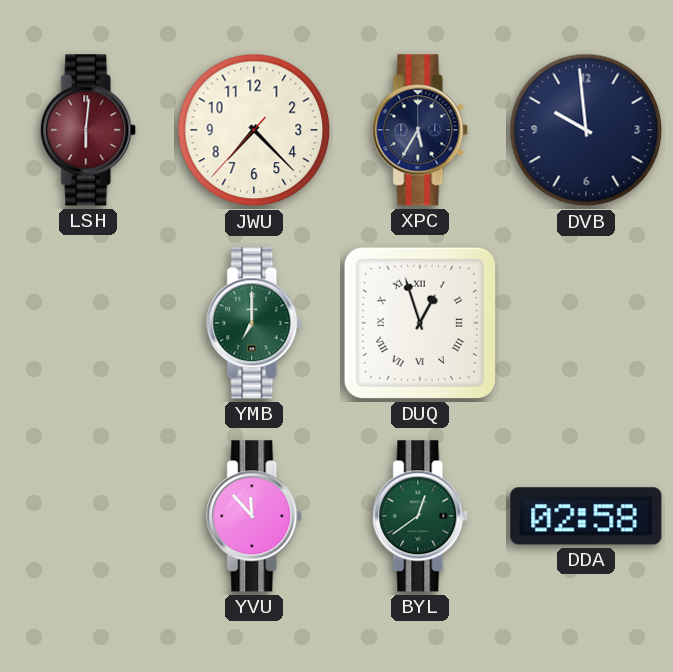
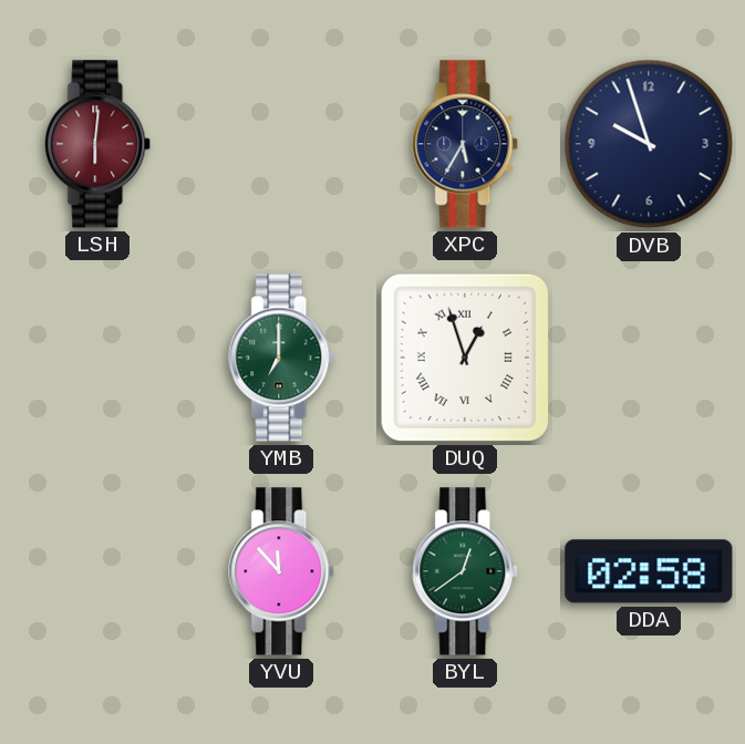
JWU: 7:22 -> none
DVB: 9:59 -> 9:57
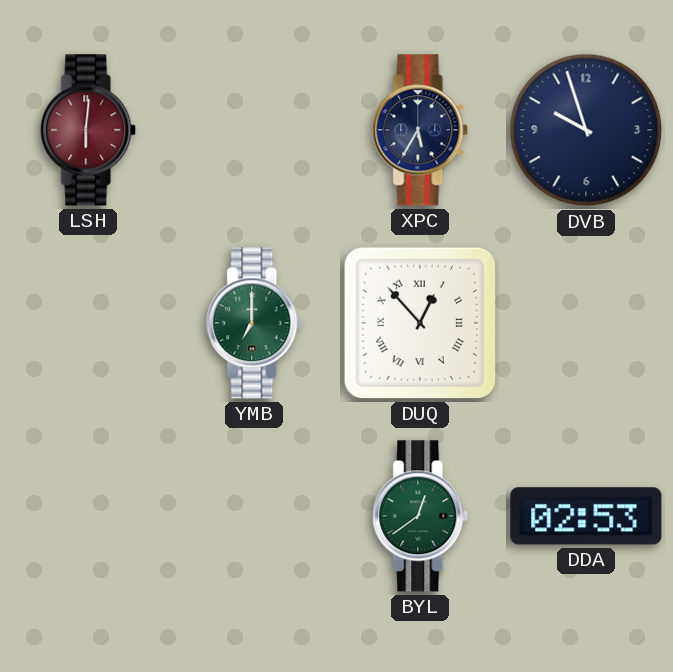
DUQ: 12:57 -> 12:53
YVU: 11:53 -> none
DDA: 02:58 -> 02:53
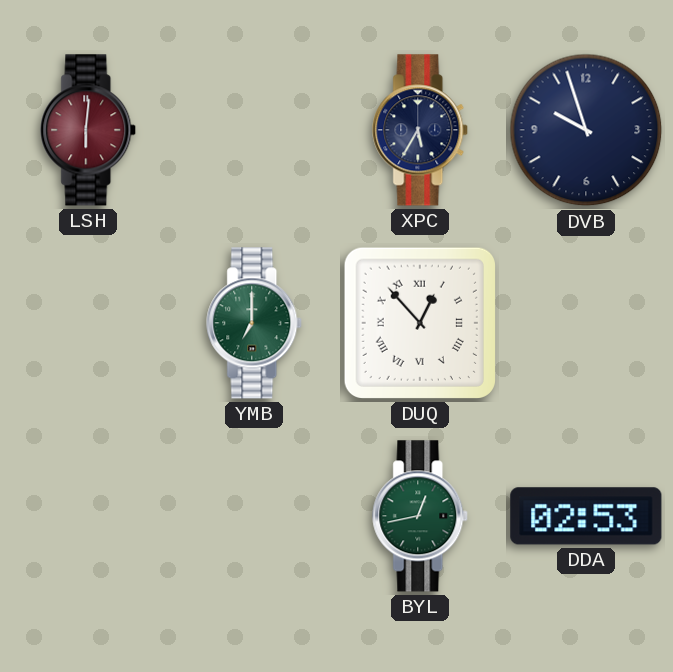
BYL: 12:39 -> 12:43
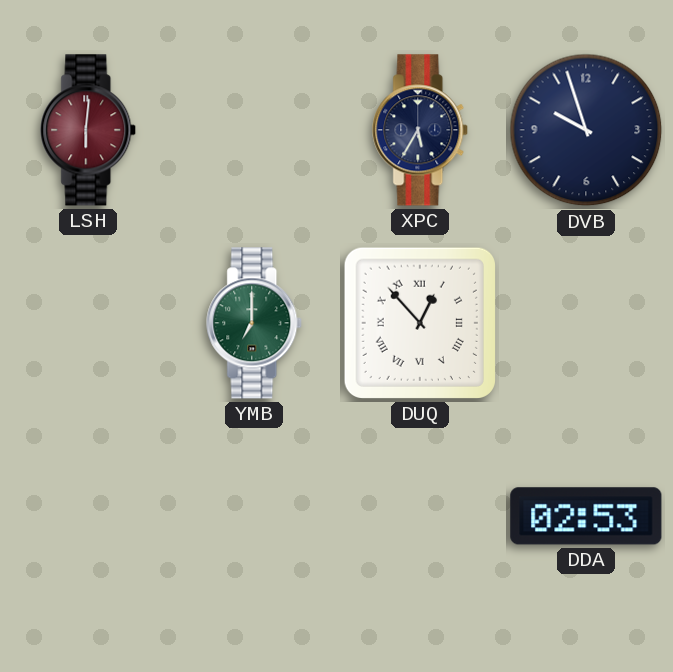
BYL: 12:43 -> none
